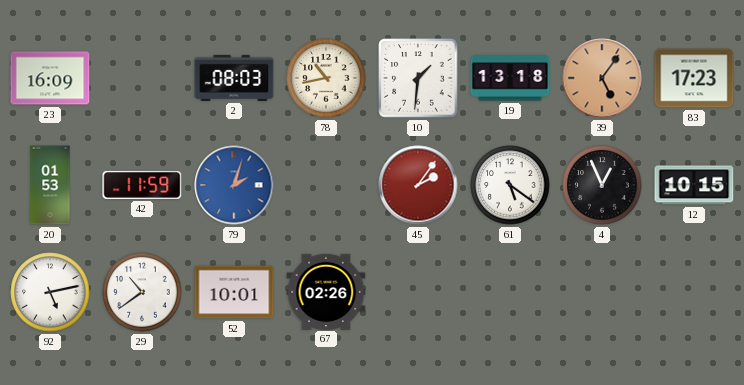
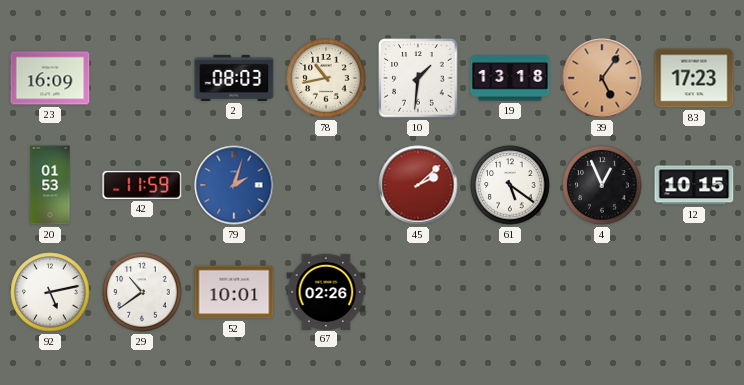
45: 2:06 -> 2:08
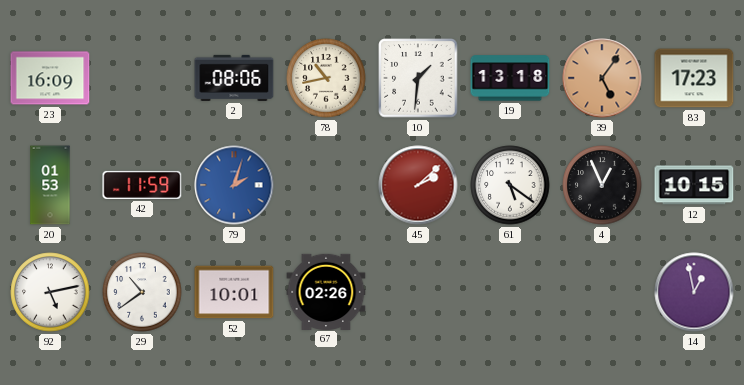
2: 08:03 -> 08:06
14: none -> 12:58
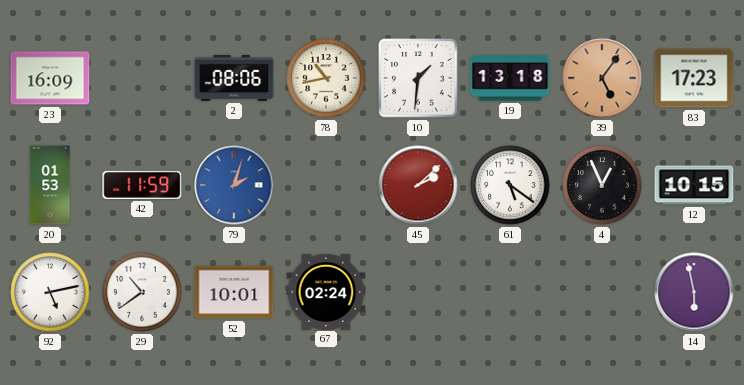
67: 02:26 -> 02:24
14: 12:58 -> 5:58
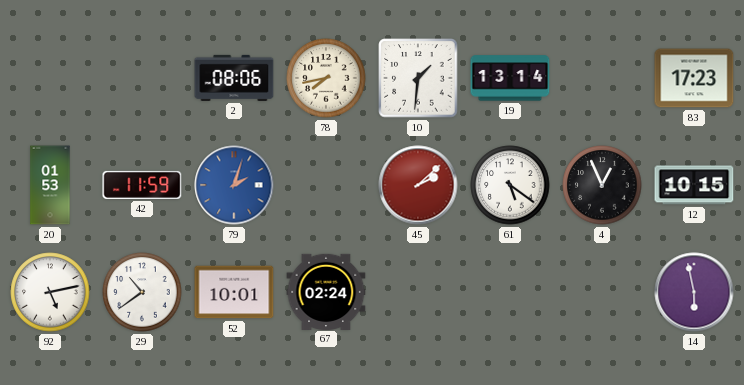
23: 16:09 -> none
78: 10:43 -> 7:43
19: 13:18 -> 13:14
39: 5:06 -> none
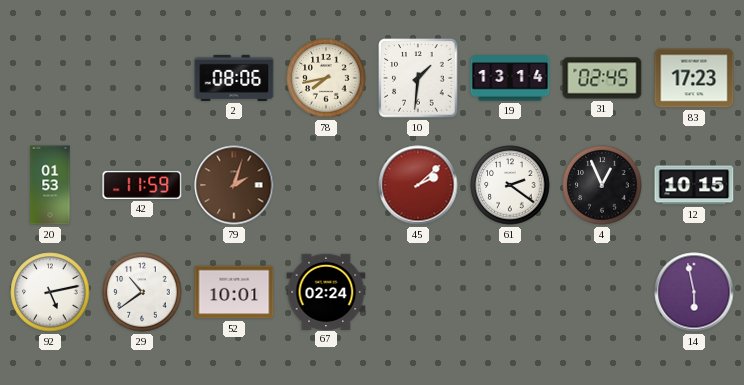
31: none -> 02:45
79 dial: blue -> brown
61: 5:21 -> 2:21
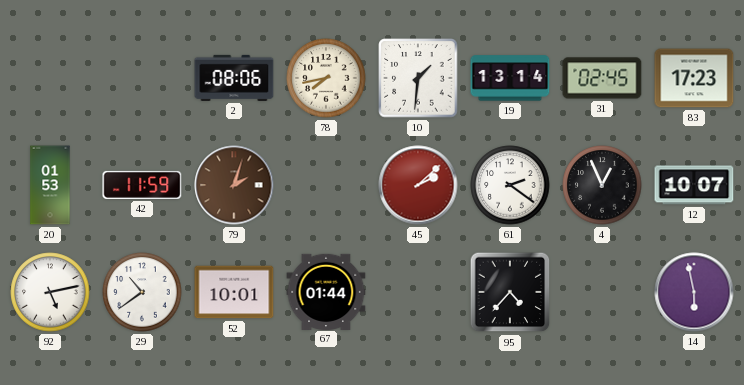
12: 10:15 -> 10:07
67: 02:24 -> 01:44
95: none -> 4:37
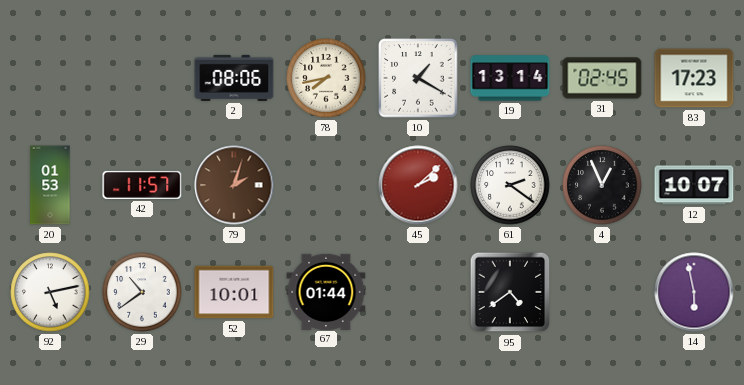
10: 1:31 -> 1:20
42: 11:59 -> 11:57
95: 4:37 -> 4:39
